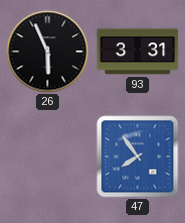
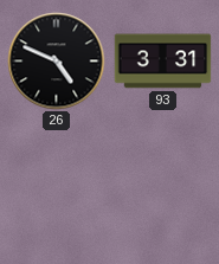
26: 5:56 -> 4:49
47: 7:54 -> none
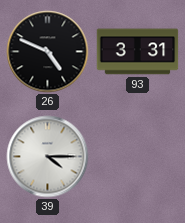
39: none -> 4:15
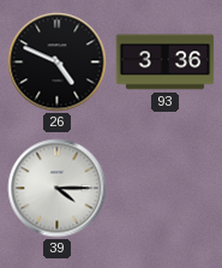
93: 3:31 -> 3:36
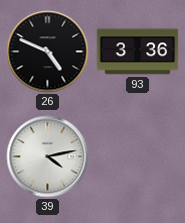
39: 4:15 -> 4:13
